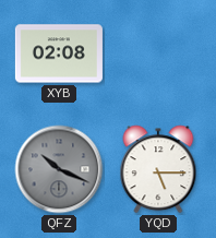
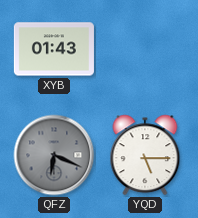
XYB: 02:08 -> 01:43
QFZ: 10:19 -> 6:19
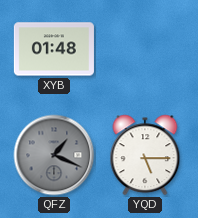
XYB: 01:43 -> 01:48
QFZ: 6:19 -> 1:19
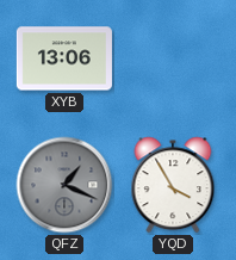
XYB: 01:48 -> 13:06
YQD: 5:15 -> 3:55
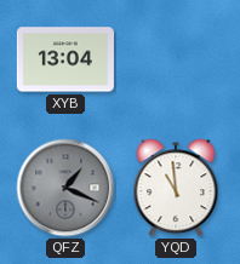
XYB: 13:06 -> 13:04
YQD: 3:55 -> 10:59
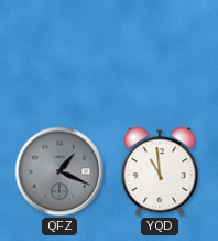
XYB: 13:04 -> none
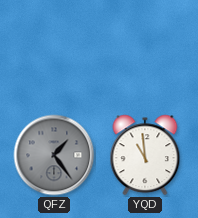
QFZ: 1:19 -> 1:24
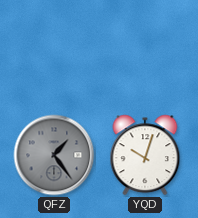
YQD: 10:59 -> 10:03
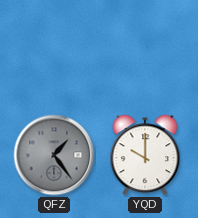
YQD: 10:03 -> 10:00
